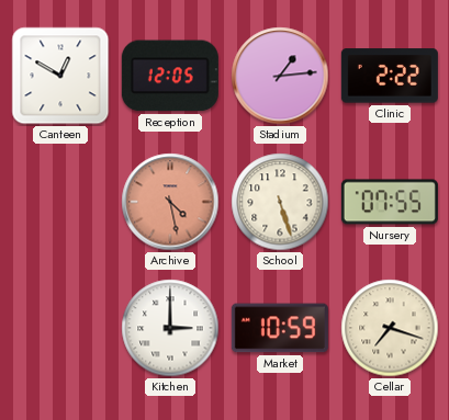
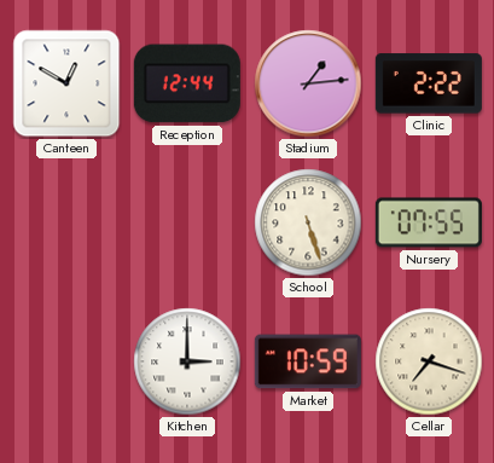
Reception: 12:05 -> 12:44
Archive: 4:28 -> none
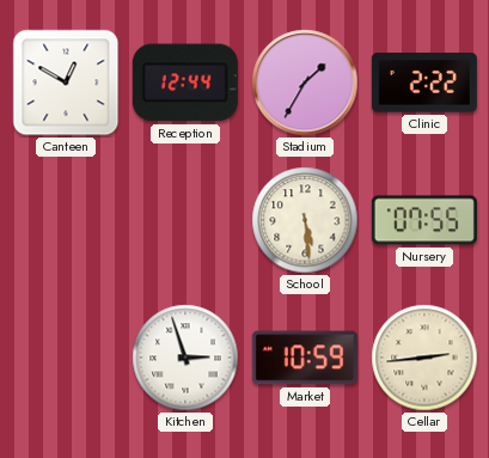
Stadium: 1:14 -> 1:35
School: 5:27 -> 5:29
Kitchen: 3:00 -> 2:57
Cellar: 7:18 -> 2:44
